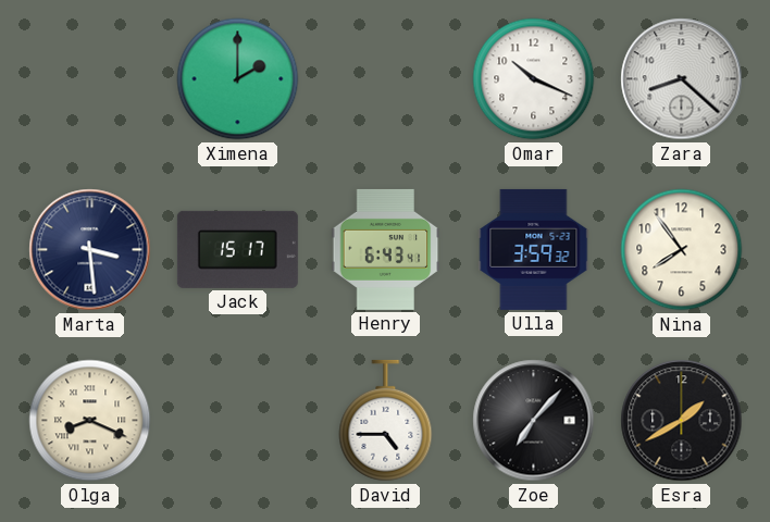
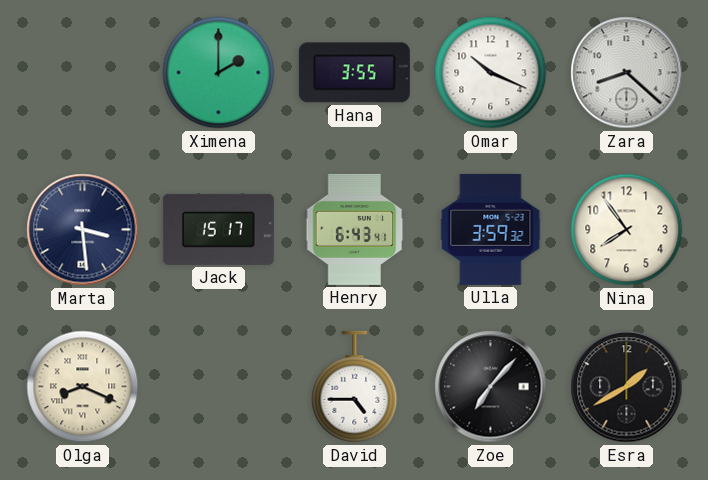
Hana: none -> 3:55
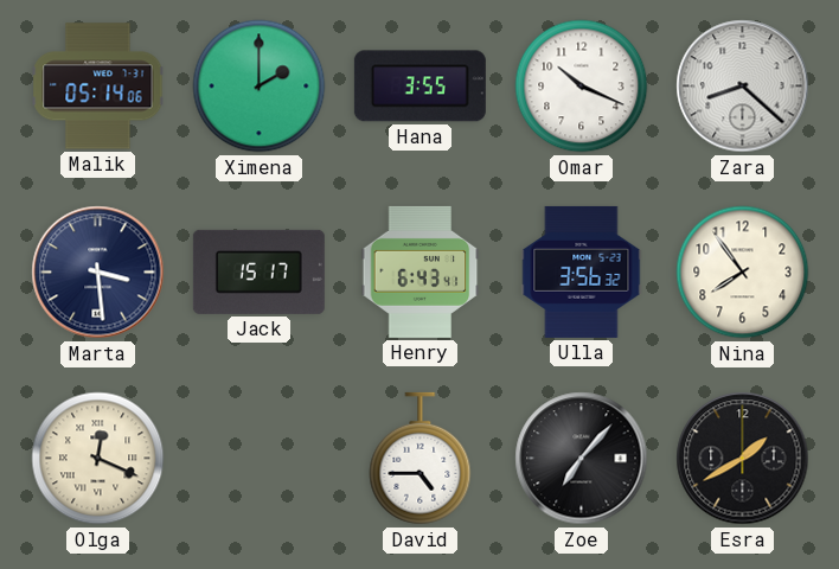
Malik: none -> 05:14
Ulla: 3:59 -> 3:56
Olga: 8:19 -> 12:19
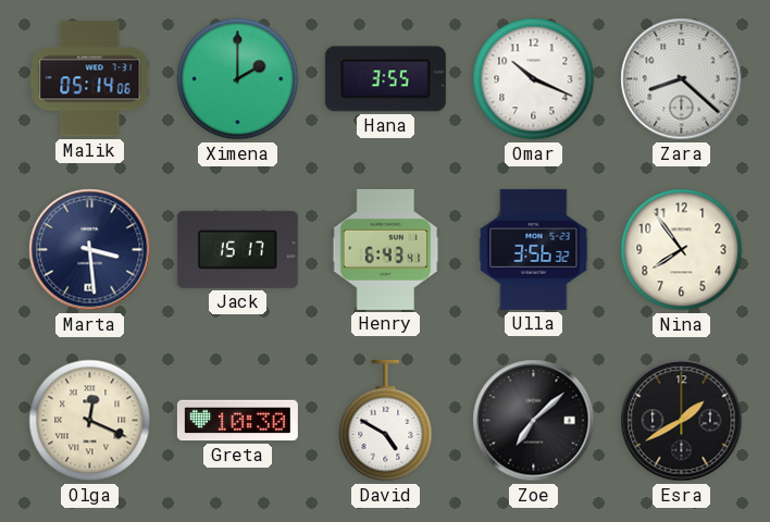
Greta: none -> 10:30
David: 4:45 -> 4:50
Zoe: 7:07 -> 7:08
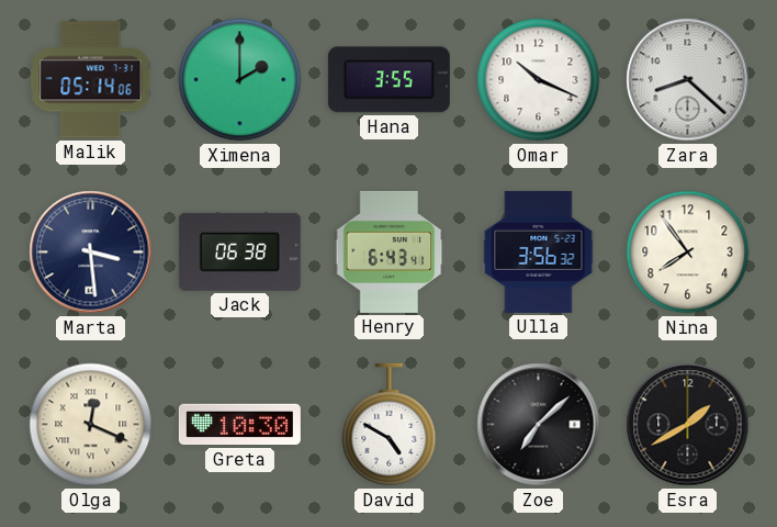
Jack: 15:17 -> 06:38
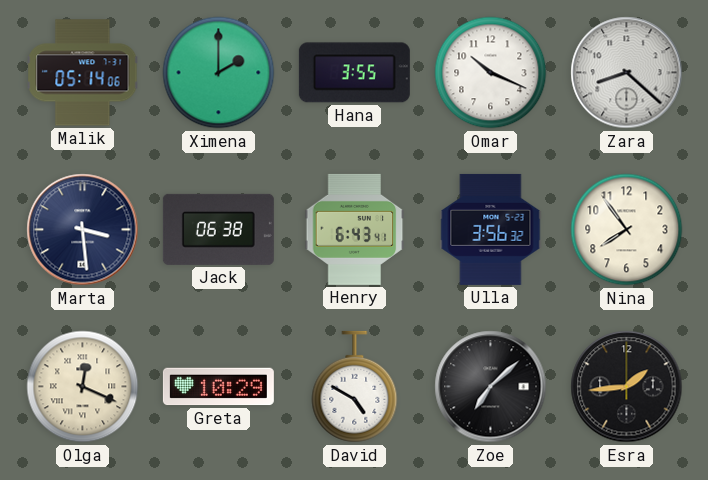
Greta: 10:30 -> 10:29
Esra: 1:40 -> 1:44
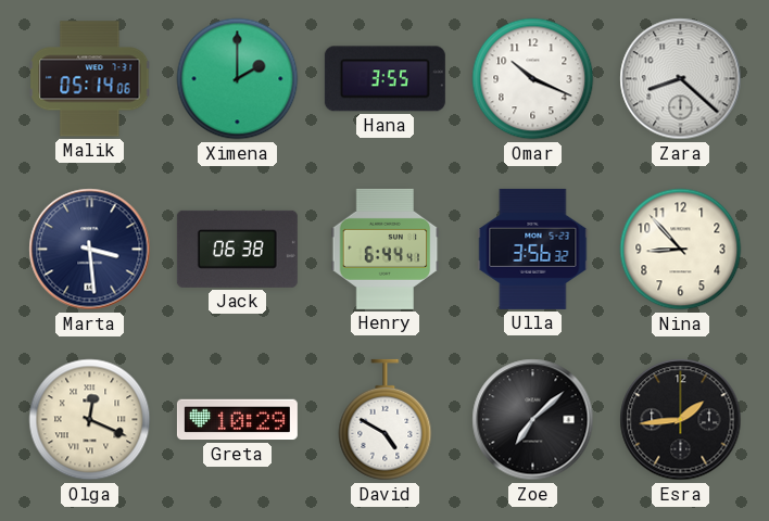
Henry: 6:43 -> 6:44
Nina: 7:54 -> 8:53
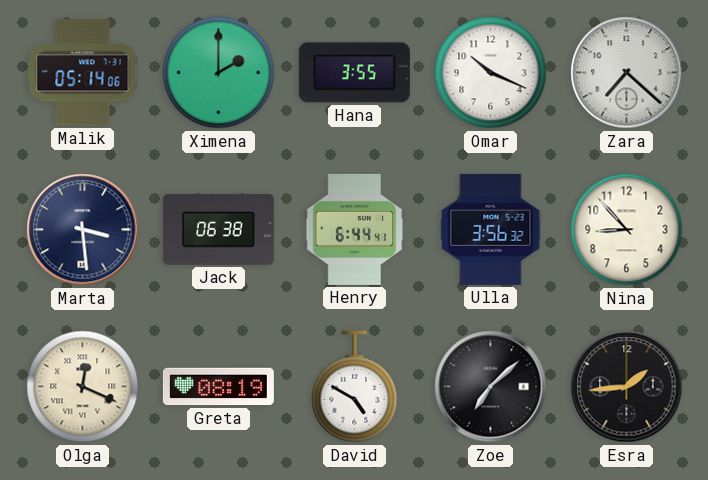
Zara: 8:22 -> 7:22
Greta: 10:29 -> 08:19
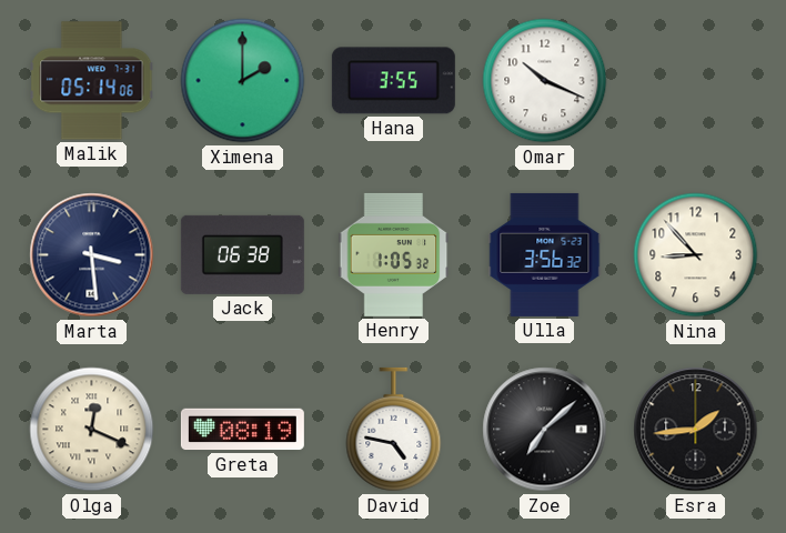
Zara: 7:22 -> none
Henry: 6:44 -> 1:05
David: 4:50 -> 4:47
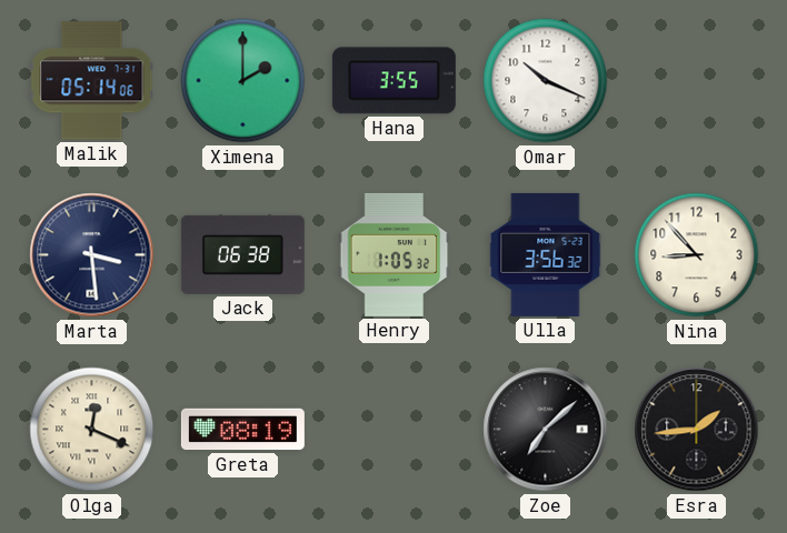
David: 4:47 -> none
